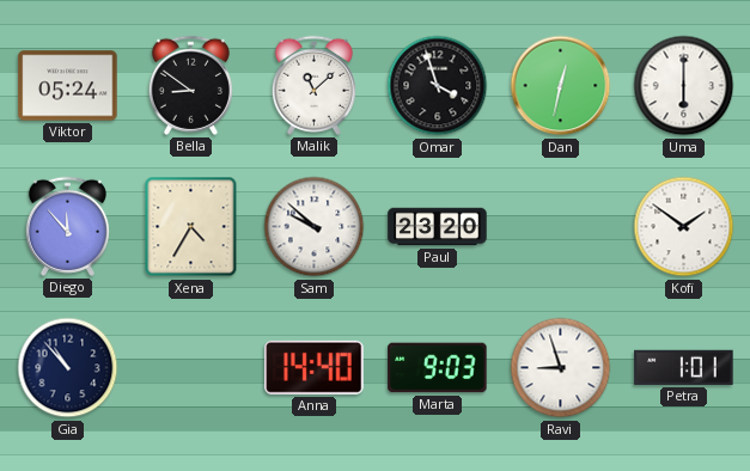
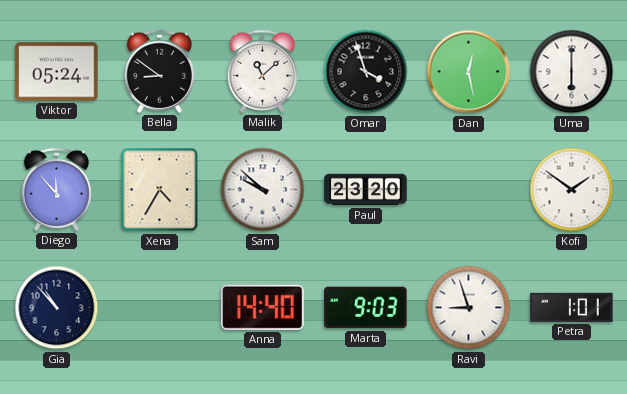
Dan: 12:32 -> 12:28
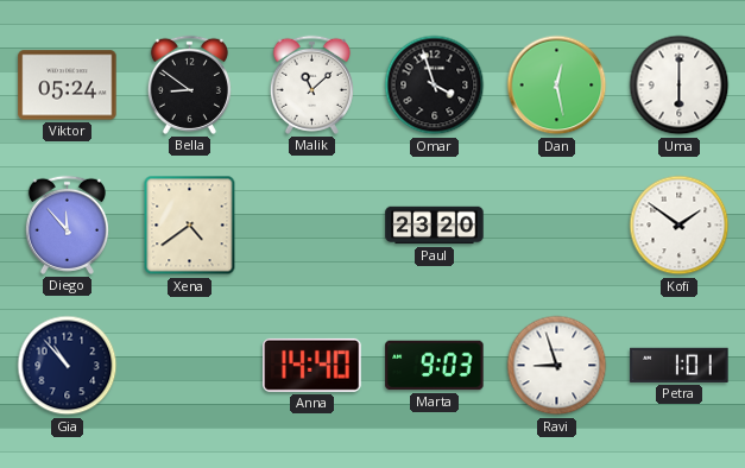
Xena: 4:35 -> 4:39
Sam: 9:52 -> none
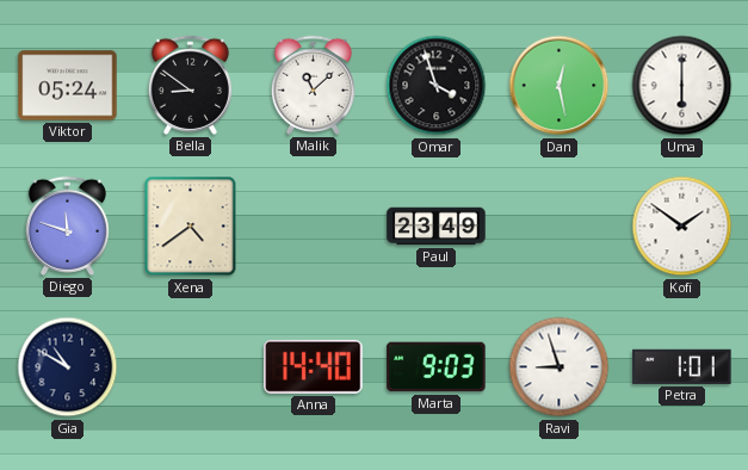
Diego: 11:53 -> 11:48
Paul: 23:20 -> 23:49
Gia: 10:53 -> 10:50
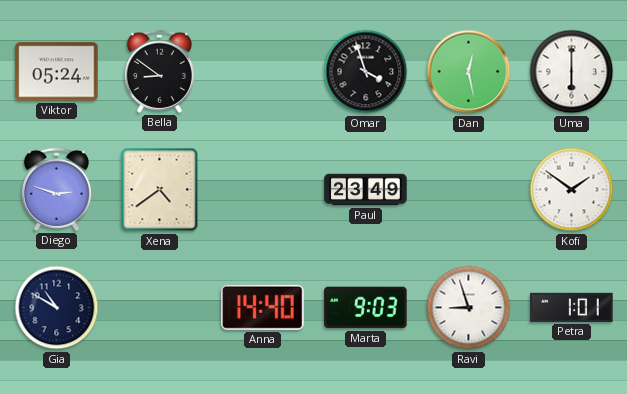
Malik: 11:08 -> none
Diego: 11:48 -> 2:48
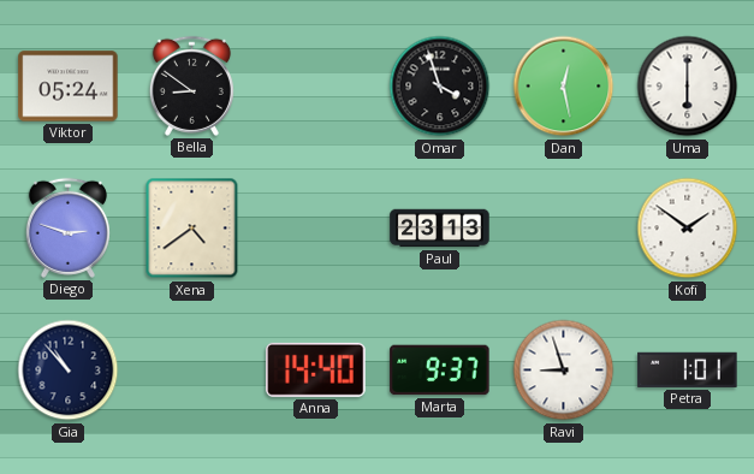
Paul: 23:49 -> 23:13
Gia: 10:50 -> 10:53
Marta: 9:03 -> 9:37
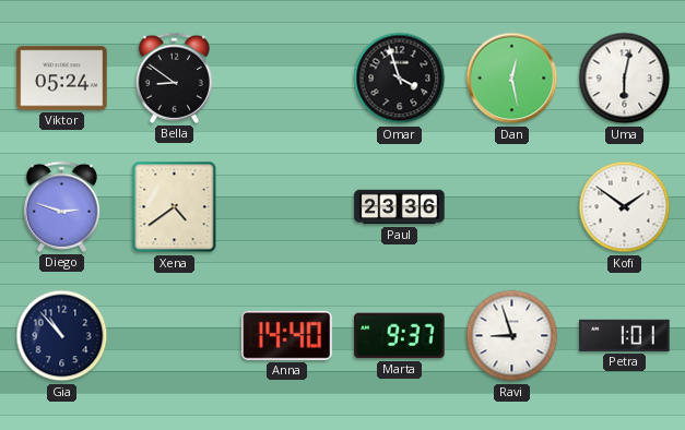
Uma: 6:00 -> 6:02
Paul: 23:13 -> 23:36
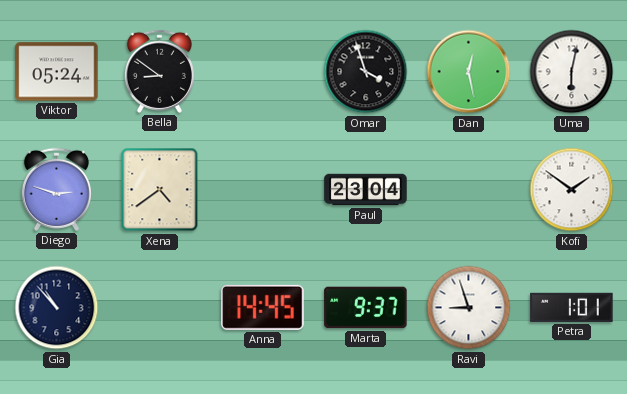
Paul: 23:36 -> 23:04
Anna: 14:40 -> 14:45
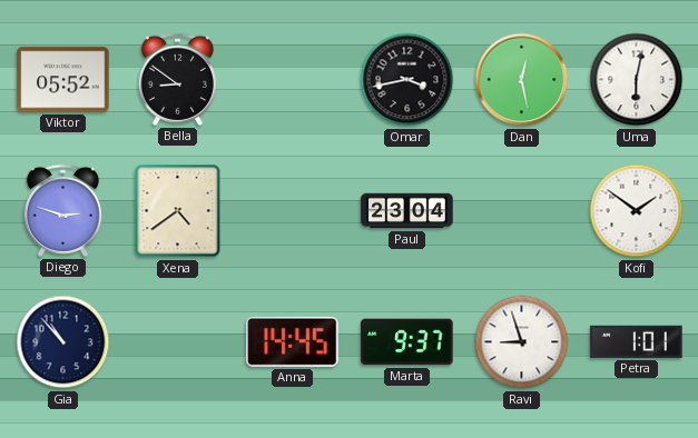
Viktor: 05:24 -> 05:52
Omar: 3:57 -> 3:43
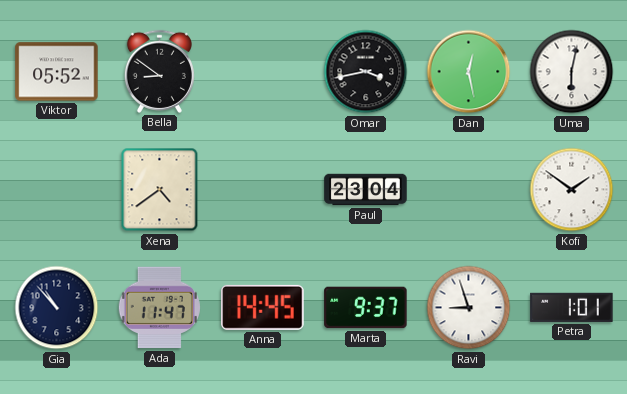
Diego: 2:48 -> none
Ada: none -> 11:47
